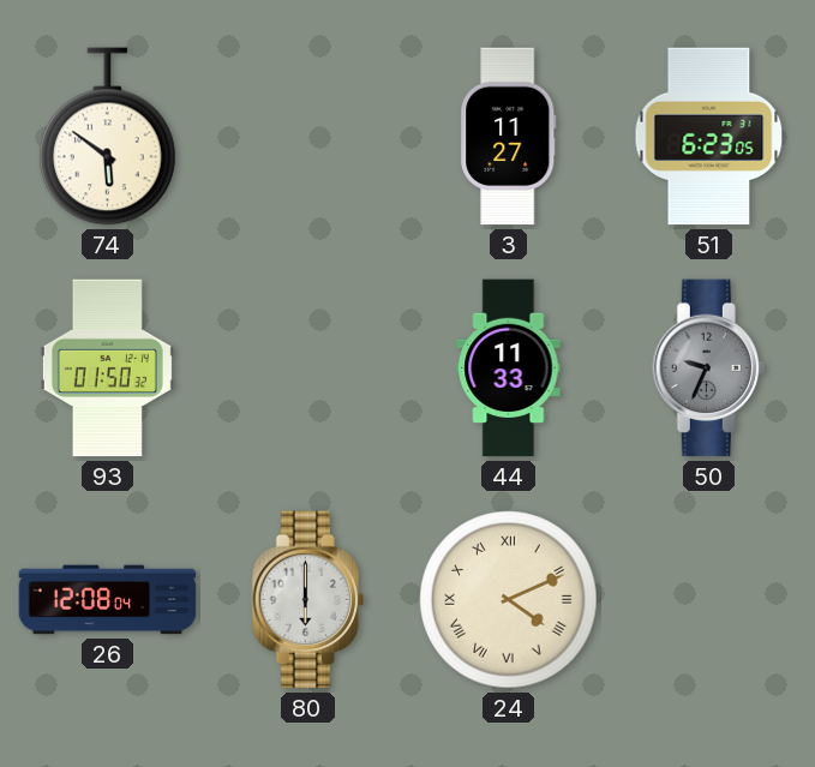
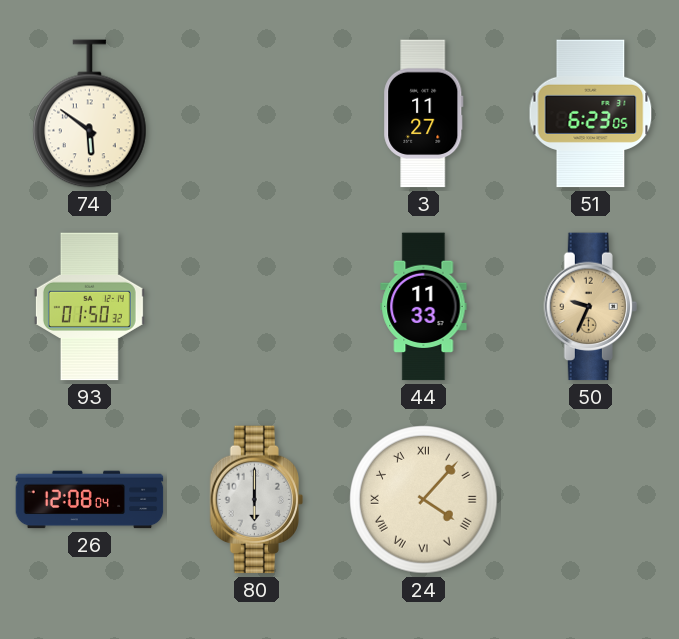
50 dial: grey -> champagne
24: 4:11 -> 4:07
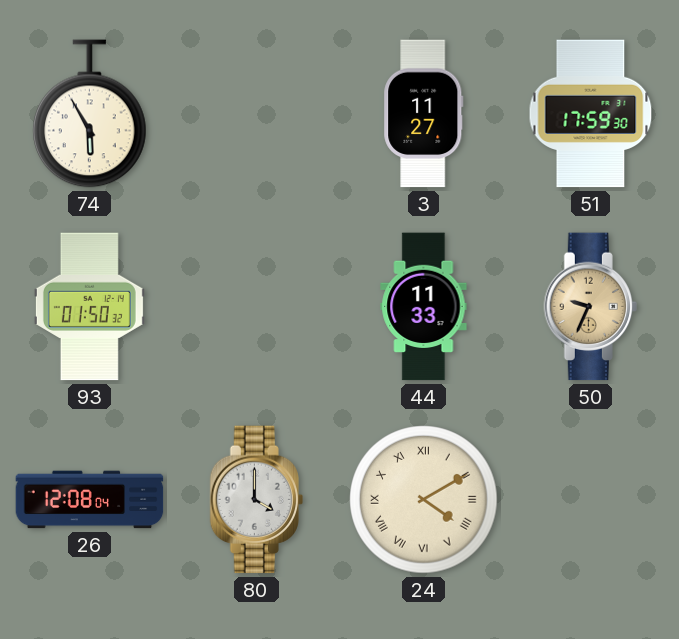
74: 5:51 -> 5:55
51: 6:23 -> 17:59
80: 6:00 -> 4:00
24: 4:07 -> 4:10
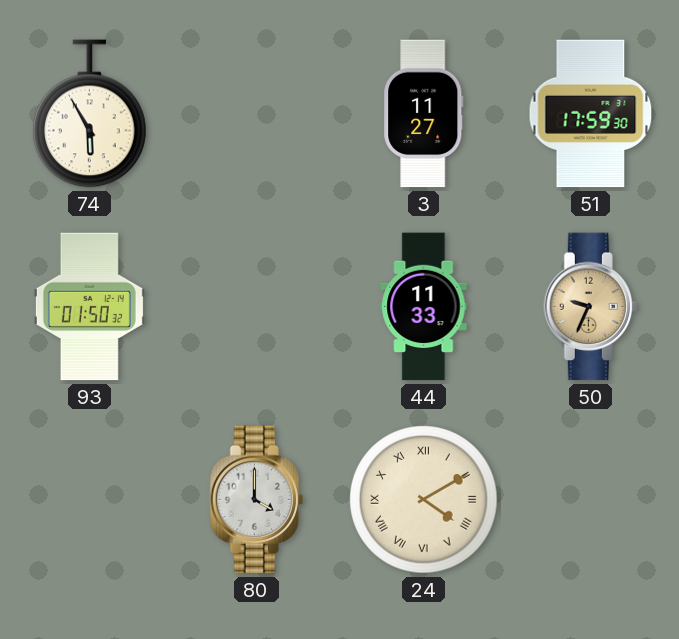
26: 12:08 -> none
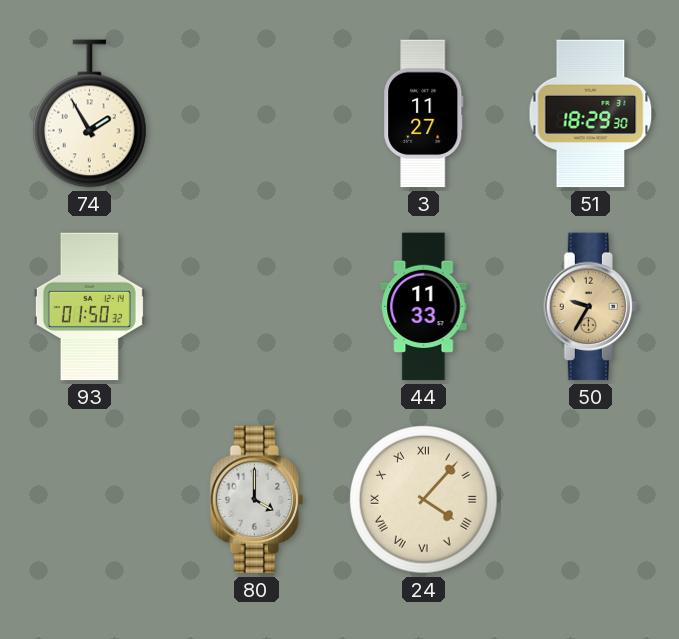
74: 5:55 -> 1:55
51: 17:59 -> 18:29
50: 9:34 -> 9:35
24: 4:10 -> 4:07
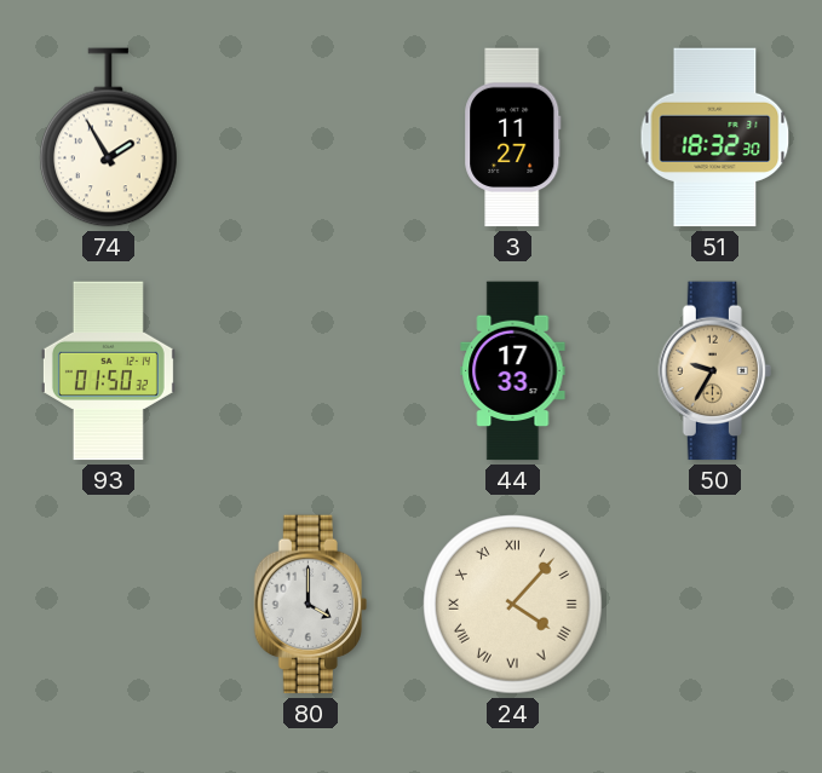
51: 18:29 -> 18:32
44: 11:33 -> 17:33
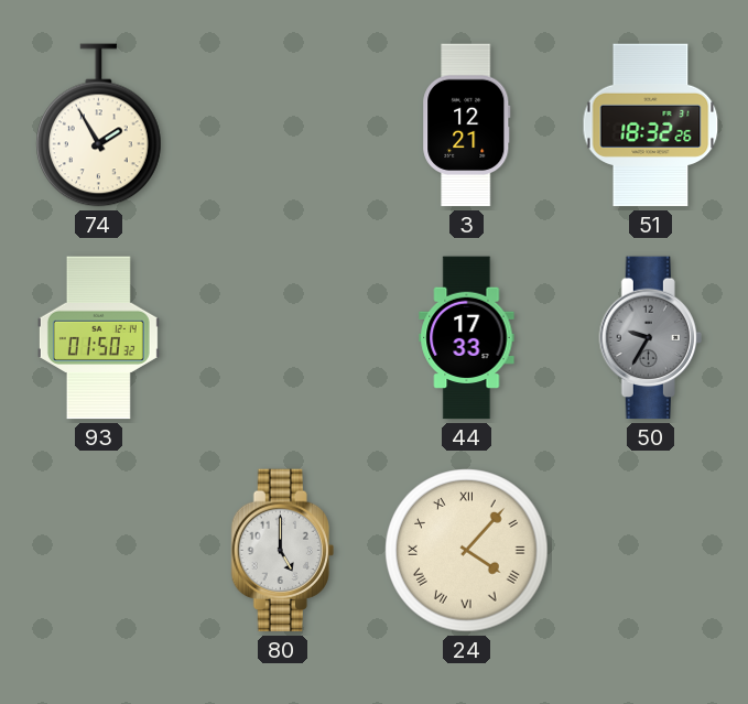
3: 11:27 -> 12:21
51: 18:32:30 -> 18:32:26
50 dial: champagne -> grey
80: 4:00 -> 5:00
